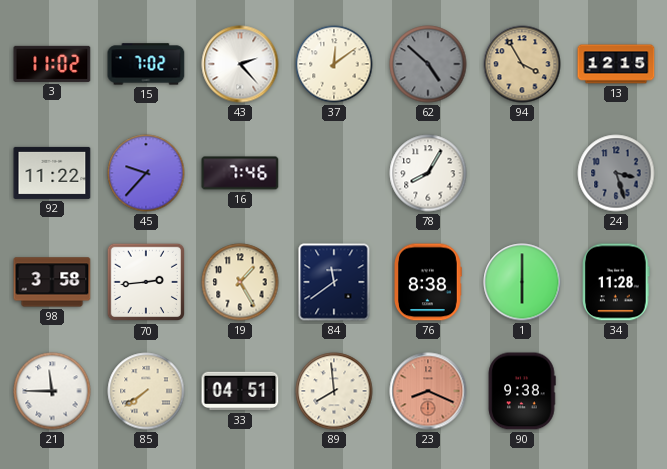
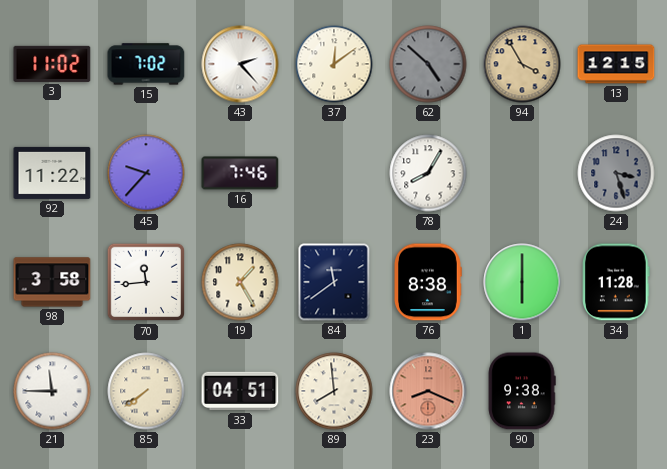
70: 2:44 -> 11:44
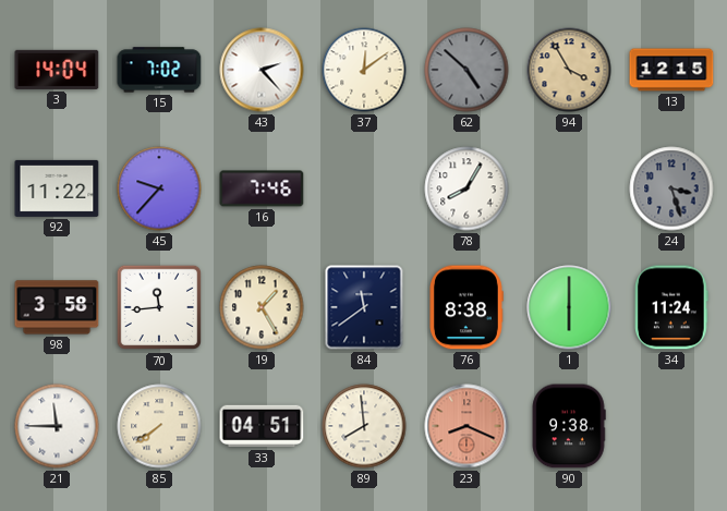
3: 11:02 -> 14:04
34: 11:28 -> 11:24
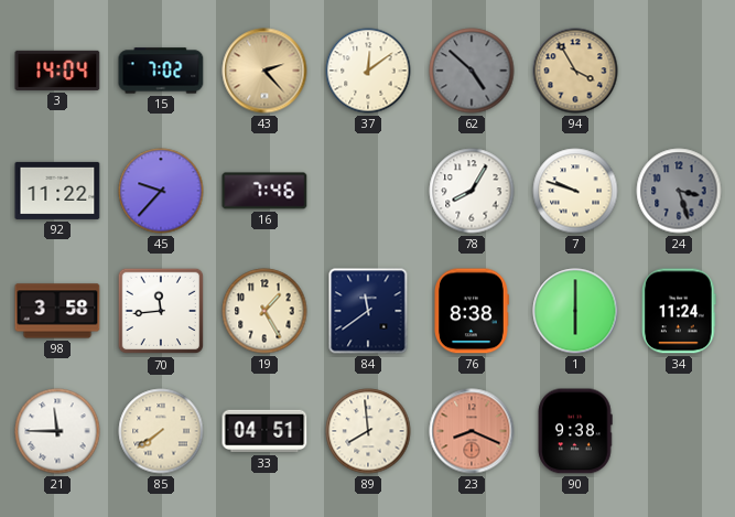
43 dial: white -> champagne
13: 12:15 -> none
7: none -> 9:48
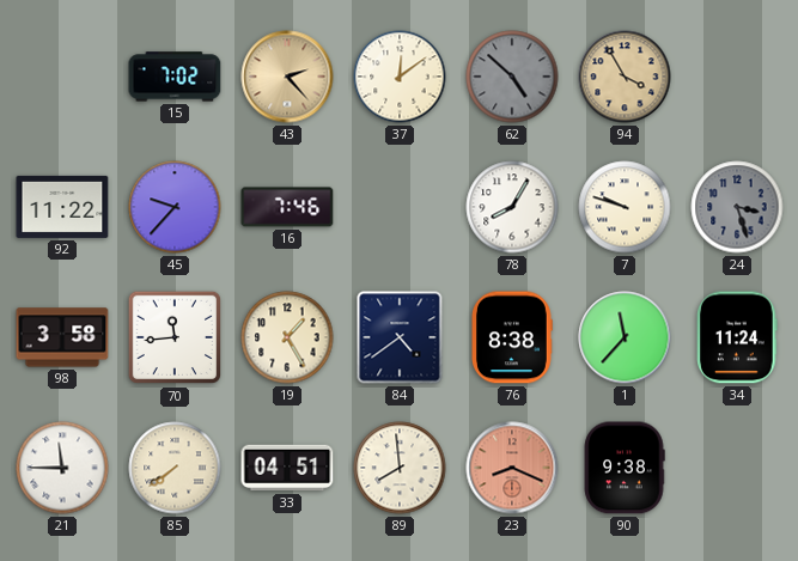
3: 14:04 -> none
84: 11:39 -> 4:39
1: 6:00 -> 11:37
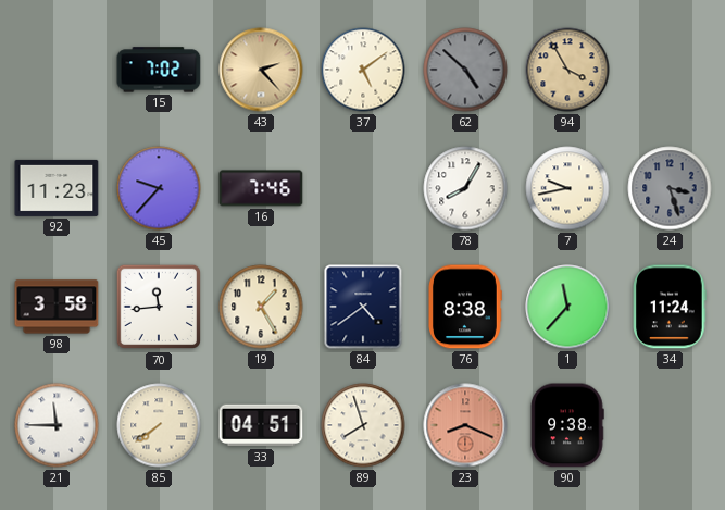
37: 12:09 -> 5:09
92: 11:22 -> 11:23
7: 9:48 -> 9:43
89: 7:59 -> 7:57
